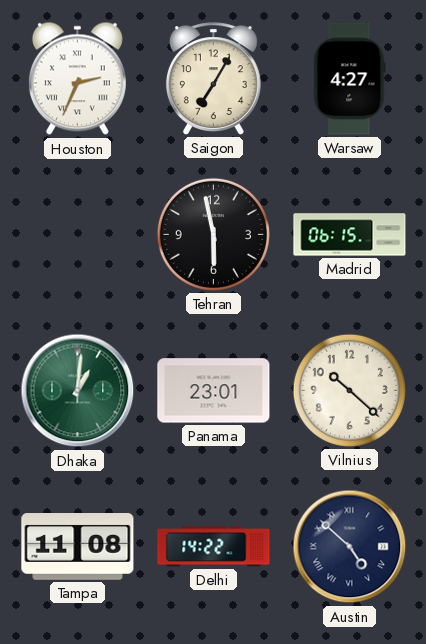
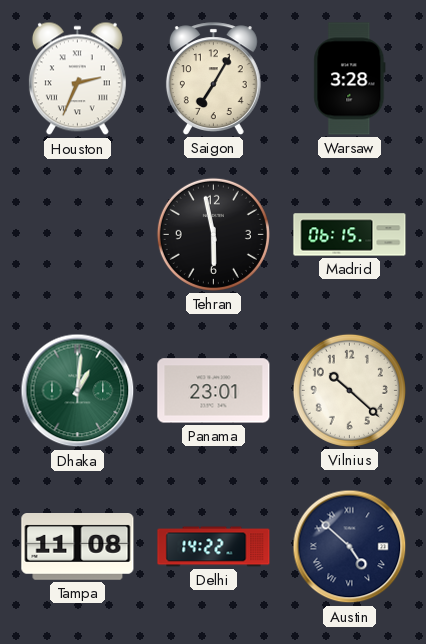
Warsaw: 4:27 -> 3:28
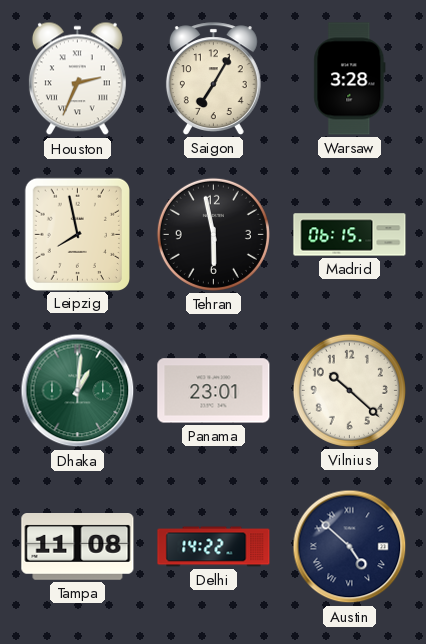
Leipzig: none -> 7:58
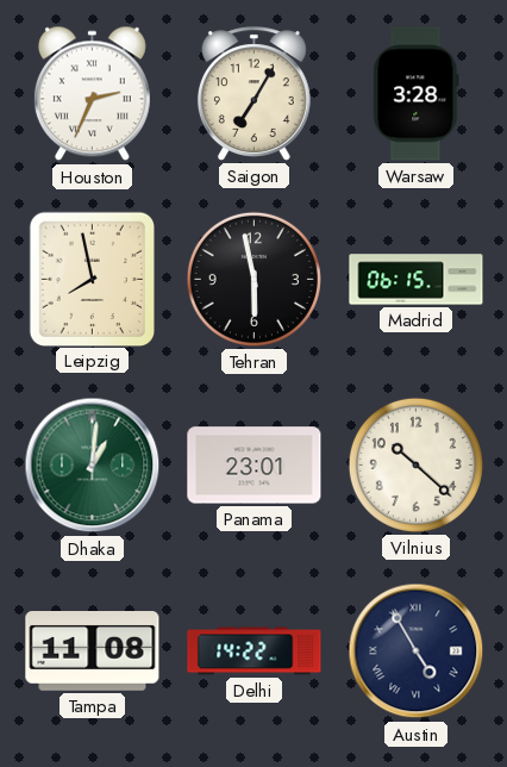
Austin: 4:52 -> 4:55
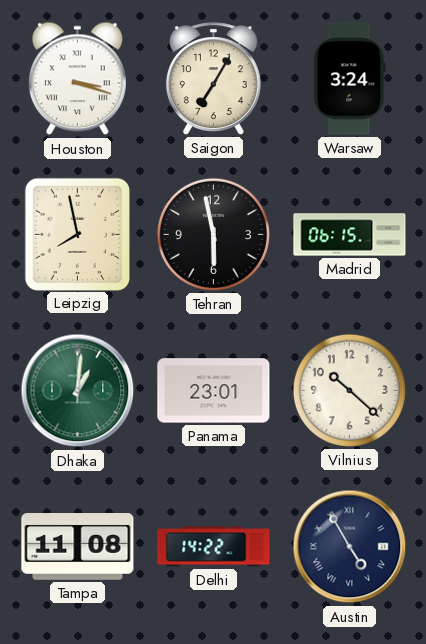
Houston: 2:34 -> 3:18
Warsaw: 3:28 -> 3:24
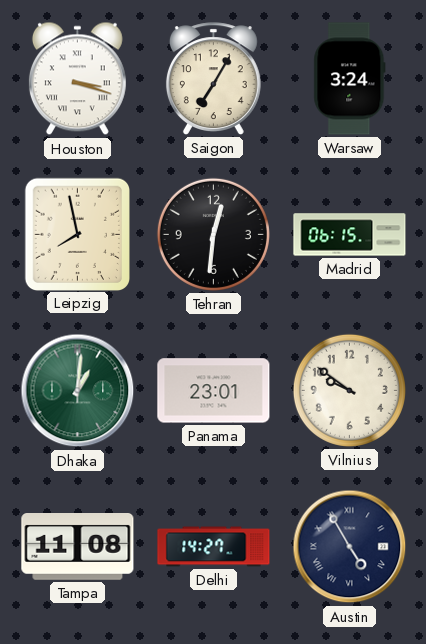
Tehran: 5:58 -> 12:31
Vilnius: 10:22 -> 9:51
Delhi: 14:22 -> 14:27
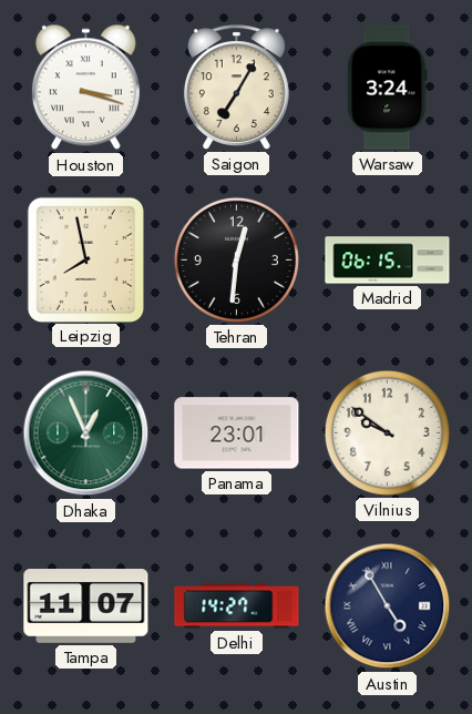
Dhaka: 1:01 -> 12:56
Tampa: 11:08 -> 11:07
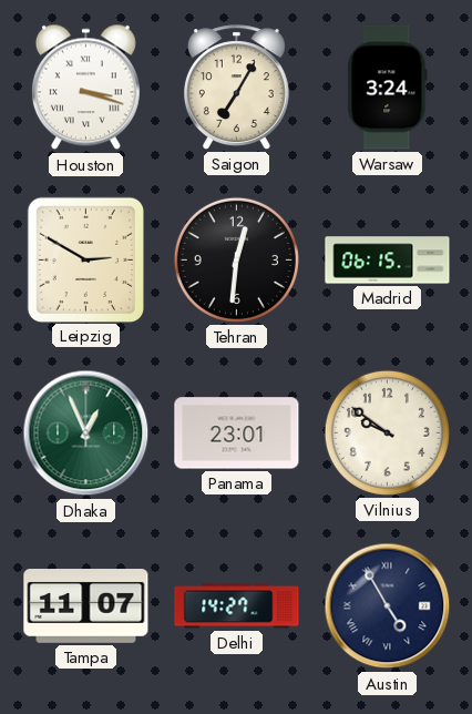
Leipzig: 7:58 -> 2:50
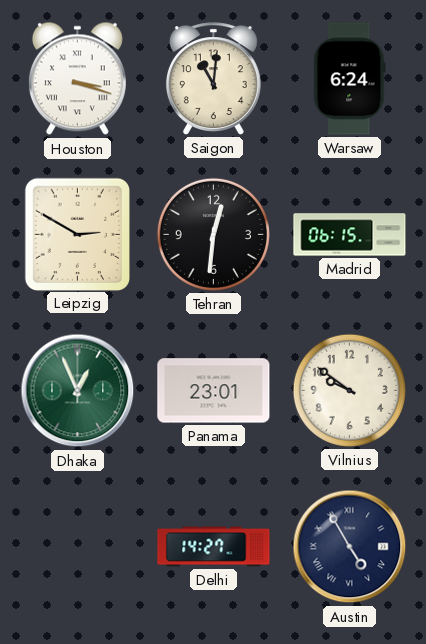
Saigon: 7:05 -> 11:01
Warsaw: 3:24 -> 6:24
Tampa: 11:07 -> none
